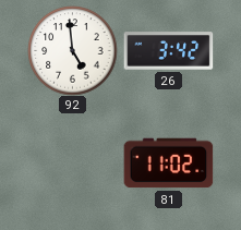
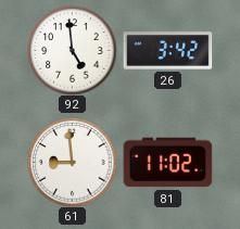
61: none -> 8:59
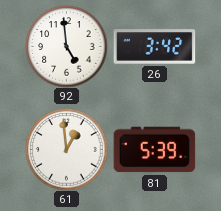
61: 8:59 -> 12:59
81: 11:02 -> 5:39
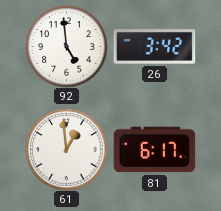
81: 5:39 -> 6:17
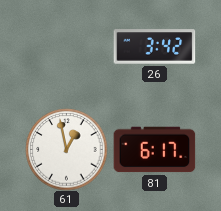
92: 4:59 -> none
61: 12:59 -> 12:58
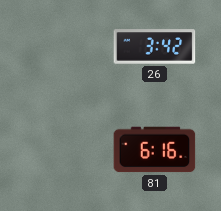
61: 12:58 -> none
81: 6:17 -> 6:16
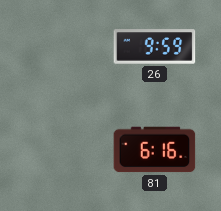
26: 3:42 -> 9:59
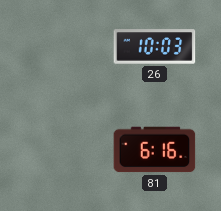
26: 9:59 -> 10:03
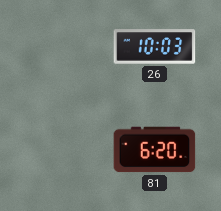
81: 6:16 -> 6:20
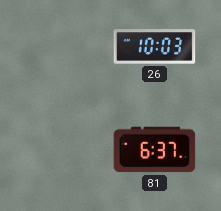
81: 6:20 -> 6:37
